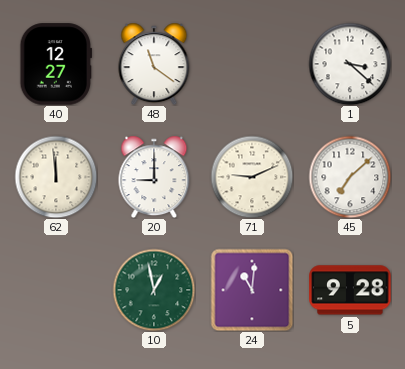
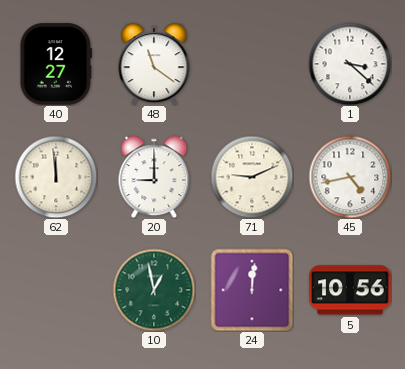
45: 7:08 -> 4:43
24: 11:01 -> 12:01
5: 9:28 -> 10:56
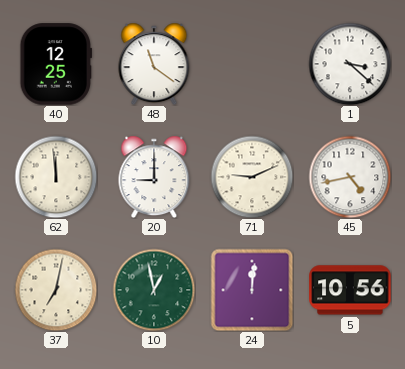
40: 12:27 -> 12:25
37: none -> 7:02
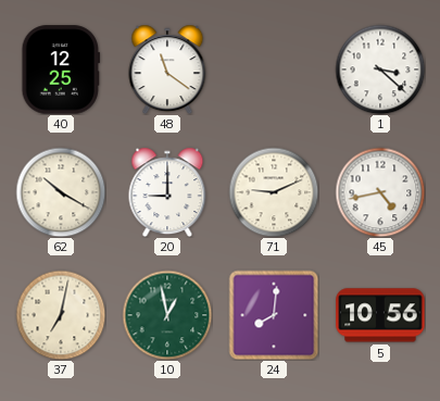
62: 11:59 -> 10:20
24: 12:01 -> 8:01
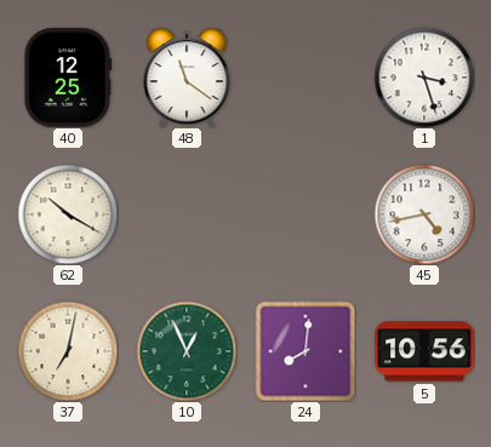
1: 3:22 -> 3:27
20: 9:00 -> none
71: 9:11 -> none
10: 12:58 -> 12:56
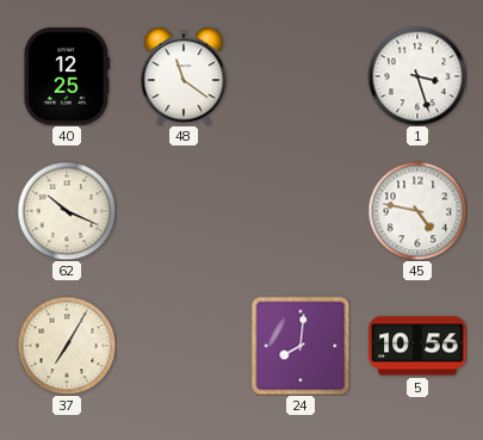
62: 10:20 -> 10:19
45: 4:43 -> 4:47
37: 7:02 -> 7:05
10: 12:56 -> none
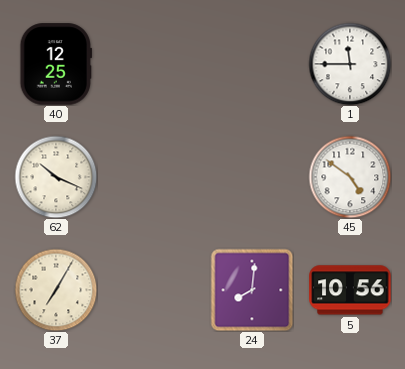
48: 11:21 -> none
1: 3:27 -> 11:45
45: 4:47 -> 4:51
